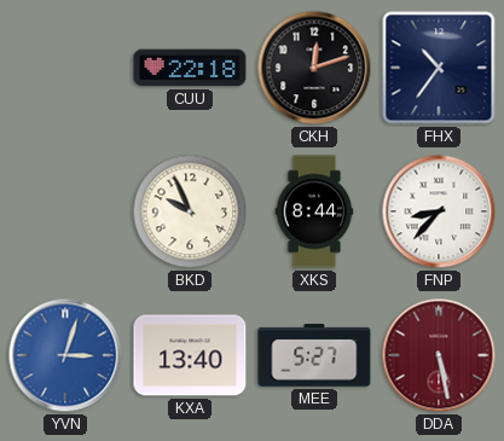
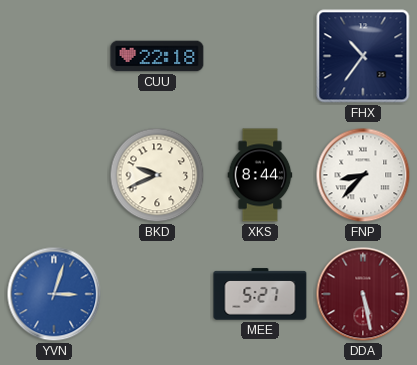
CKH: 12:12 -> none
BKD: 9:56 -> 9:41
KXA: 13:40 -> none
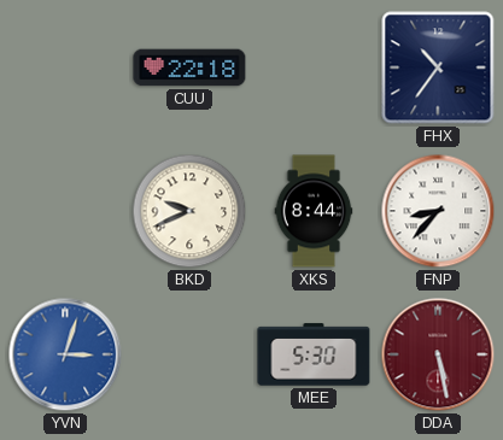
MEE: 5:27 -> 5:30
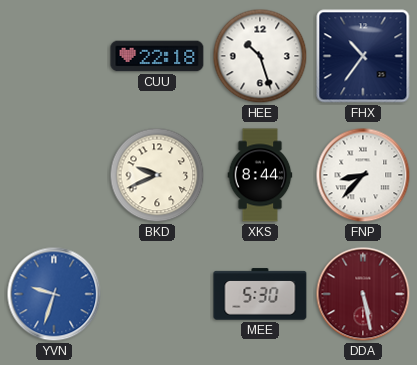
HEE: none -> 10:27
YVN: 3:03 -> 9:33
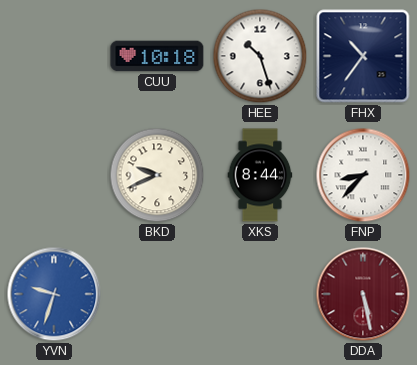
CUU: 22:18 -> 10:18
MEE: 5:30 -> none
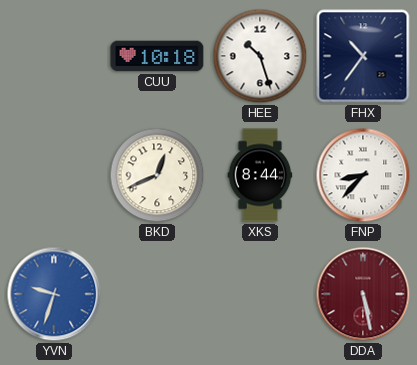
BKD: 9:41 -> 12:41
